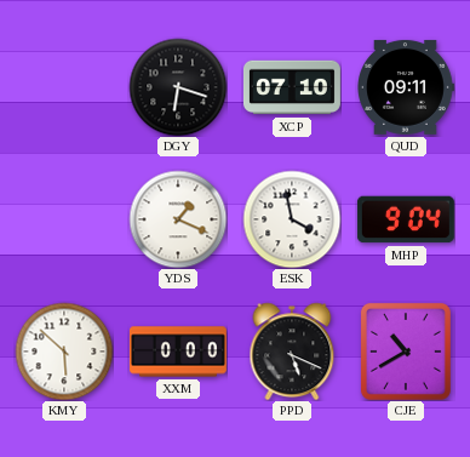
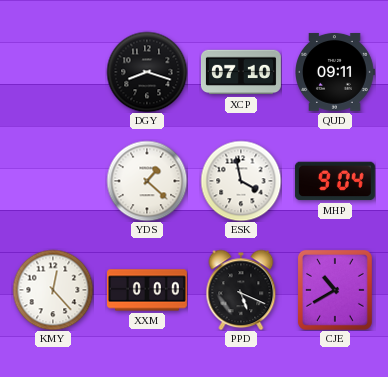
DGY: 6:18 -> 8:18
YDS: 1:19 -> 1:22
KMY: 5:52 -> 12:23
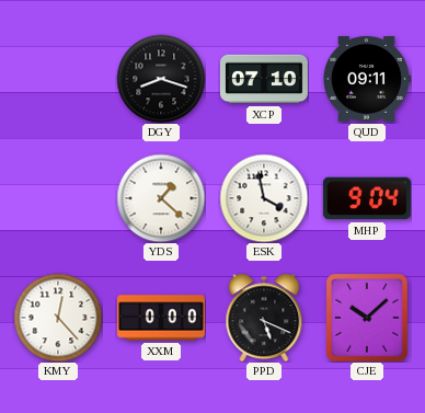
CJE: 10:40 -> 10:08
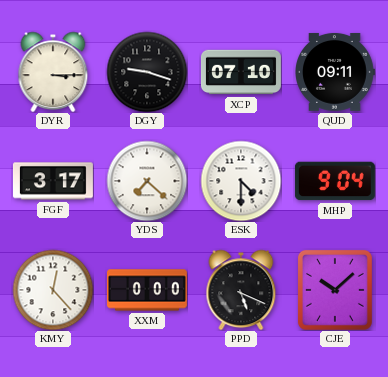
DYR: none -> 3:15
DGY: 8:18 -> 9:18
FGF: none -> 3:17
YDS: 1:22 -> 7:22
ESK: 3:58 -> 4:30
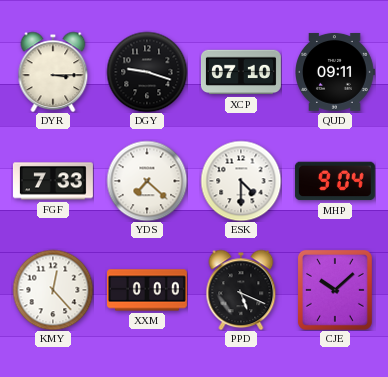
FGF: 3:17 -> 7:33
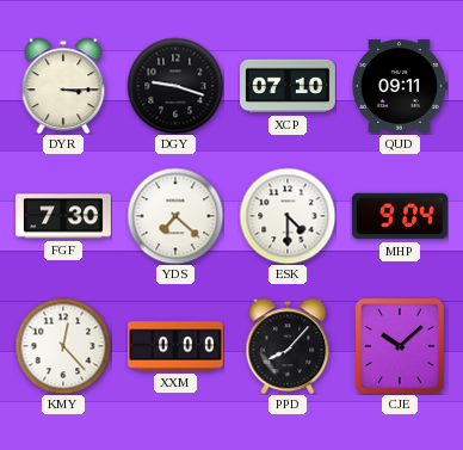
FGF: 7:33 -> 7:30
PPD: 5:19 -> 8:07
